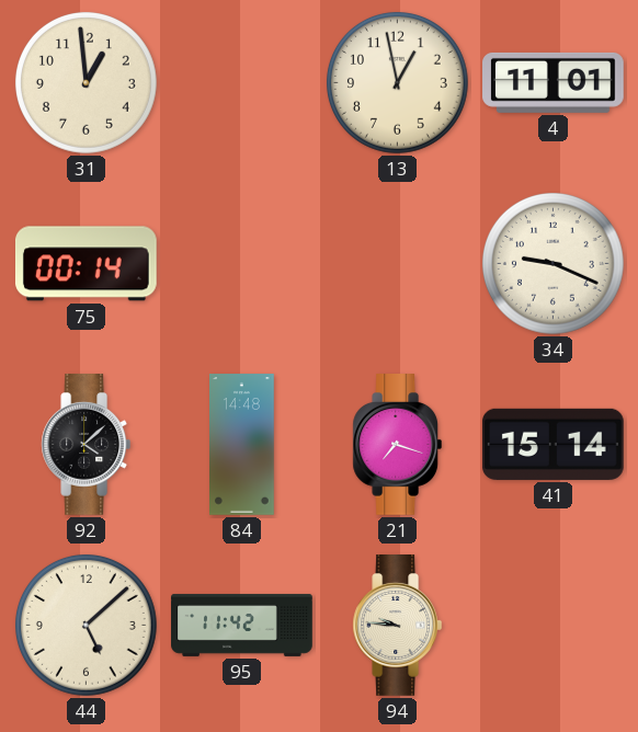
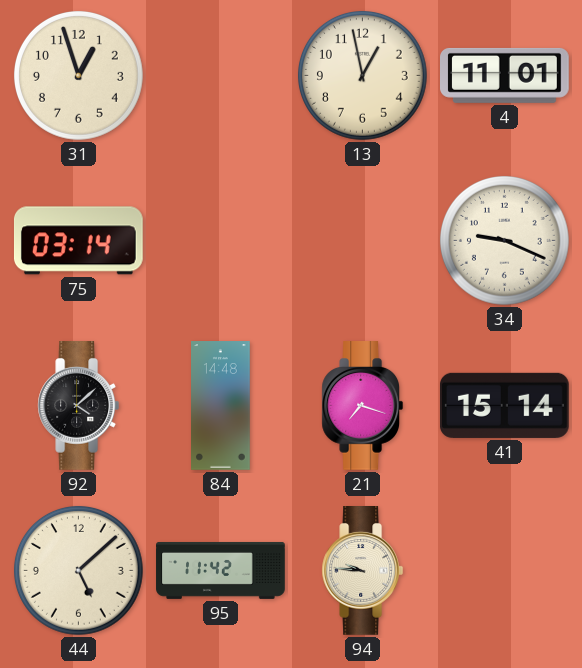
31: 12:59 -> 12:57
75: 00:14 -> 03:14
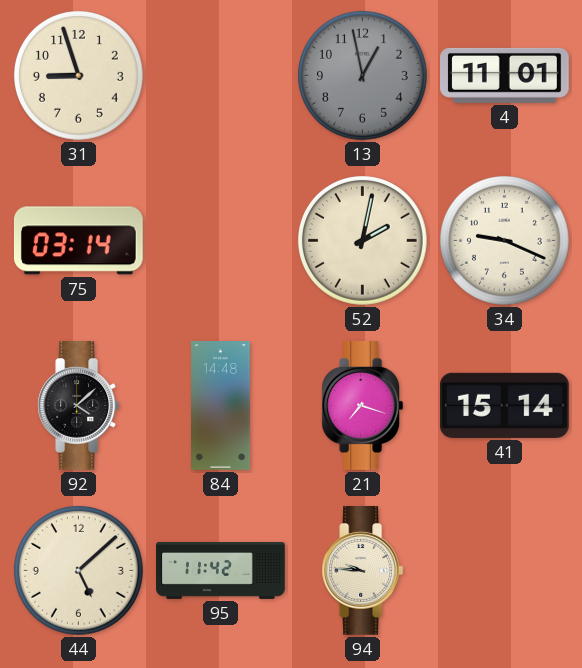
31: 12:57 -> 8:57
13 dial: cream -> grey
52: none -> 2:02
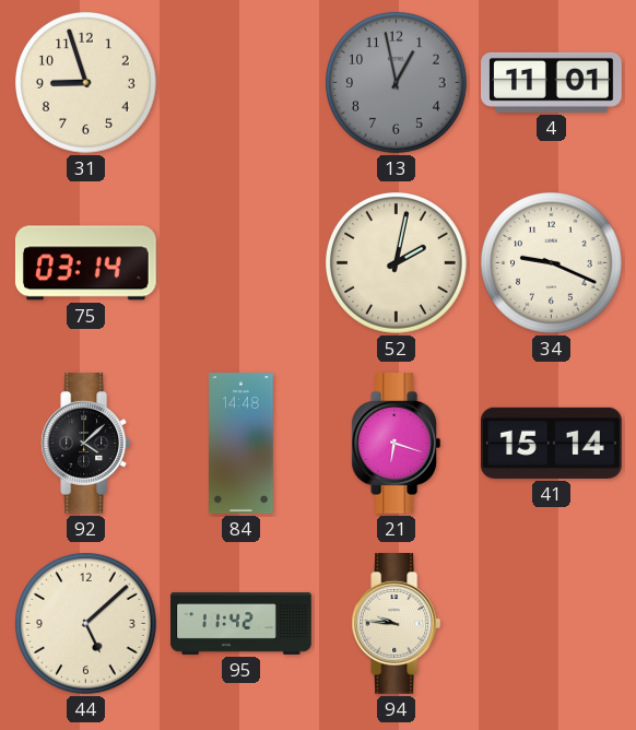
21: 7:18 -> 6:18
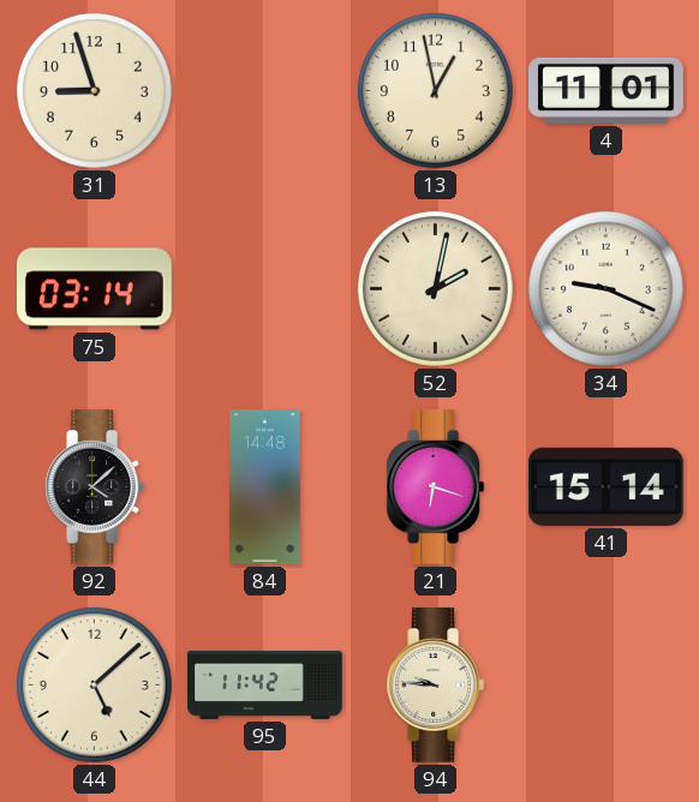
13 dial: grey -> cream
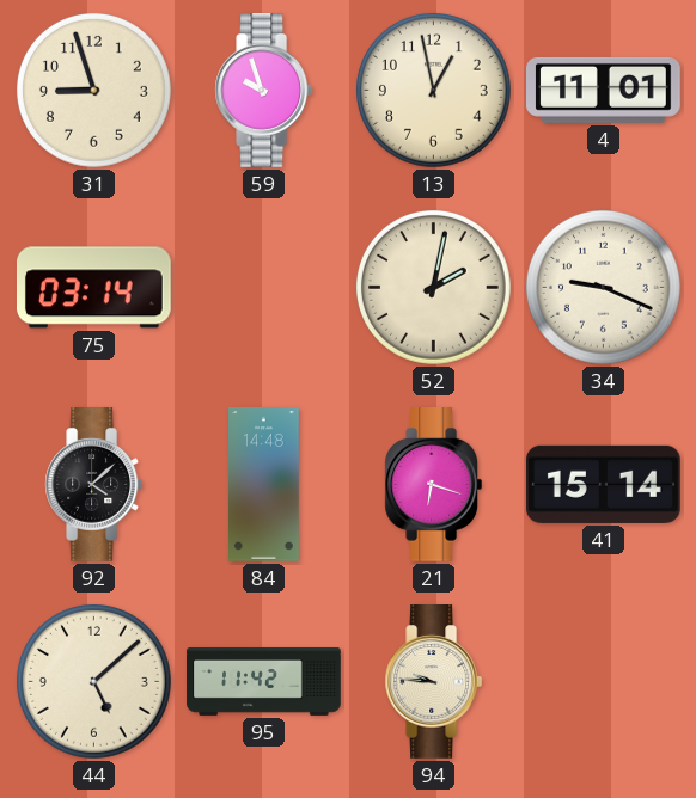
59: none -> 9:57
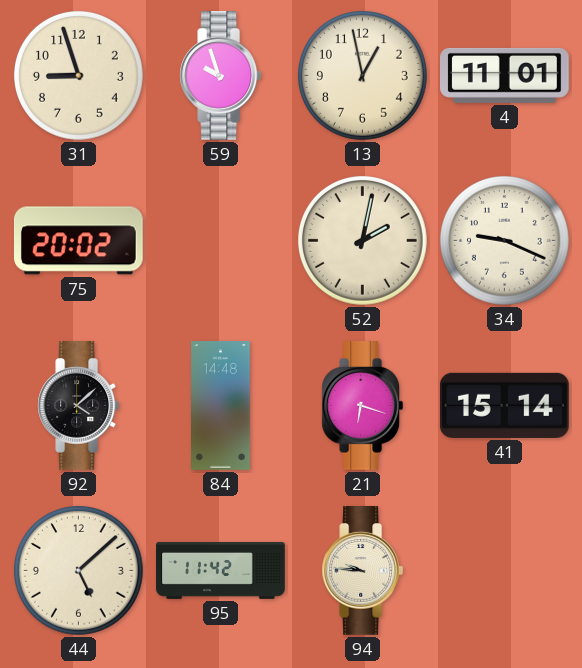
75: 03:14 -> 20:02
